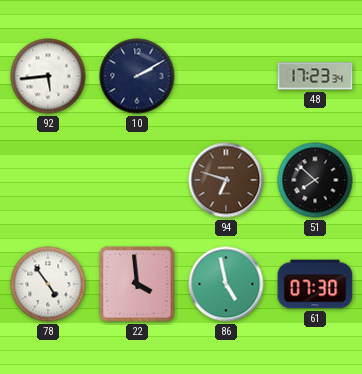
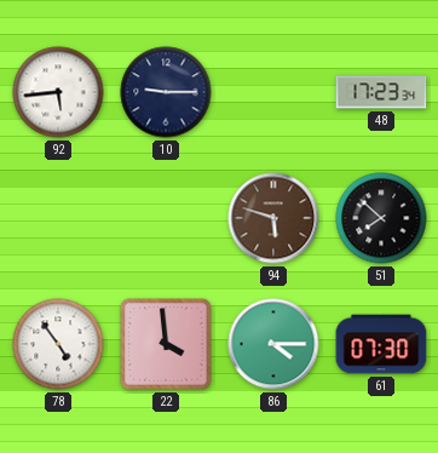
10: 2:10 -> 9:15
94: 6:48 -> 5:48
86: 4:58 -> 4:15
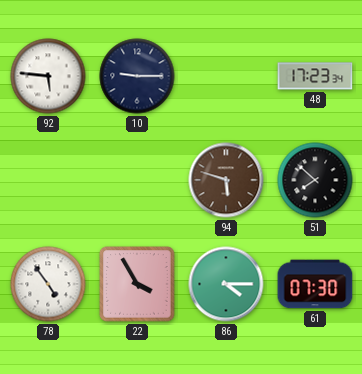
92: 5:44 -> 5:46
22: 3:59 -> 3:55
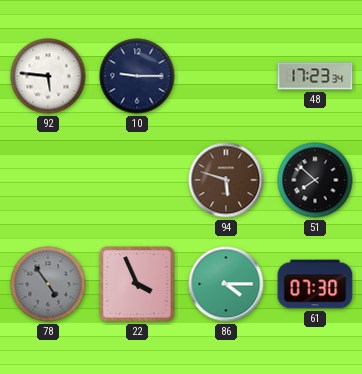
78 dial: white -> grey
22: 3:55 -> 3:56
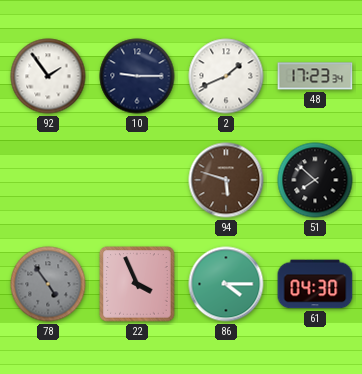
92: 5:46 -> 1:54
2: none -> 1:41
61: 07:30 -> 04:30
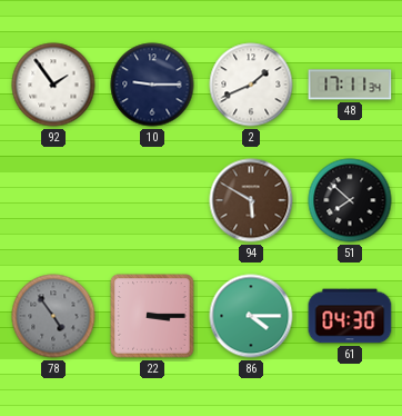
48: 17:23 -> 17:11
94: 5:48 -> 5:50
22: 3:56 -> 3:15
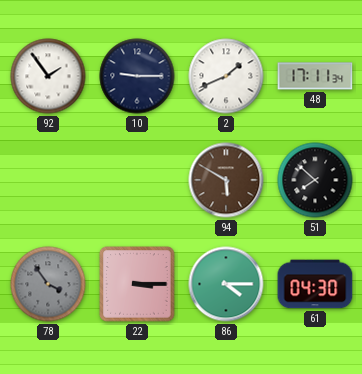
78: 4:54 -> 3:54
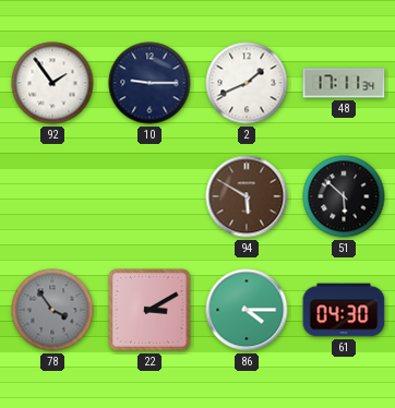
51: 7:52 -> 5:52
22: 3:15 -> 3:10
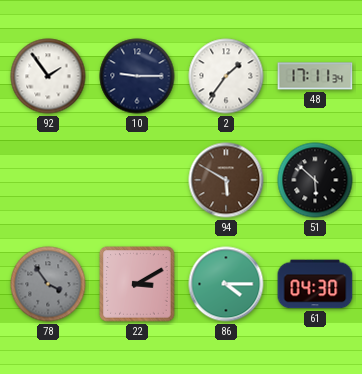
2: 1:41 -> 1:36
